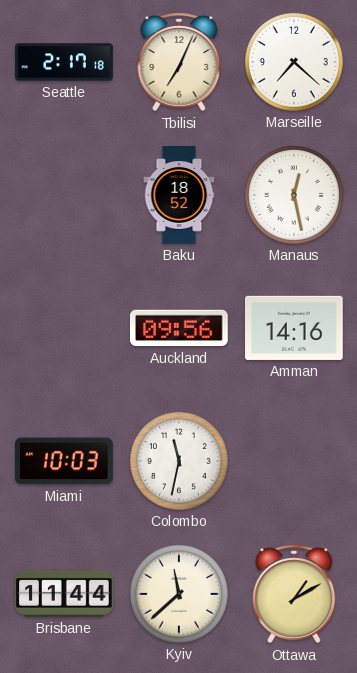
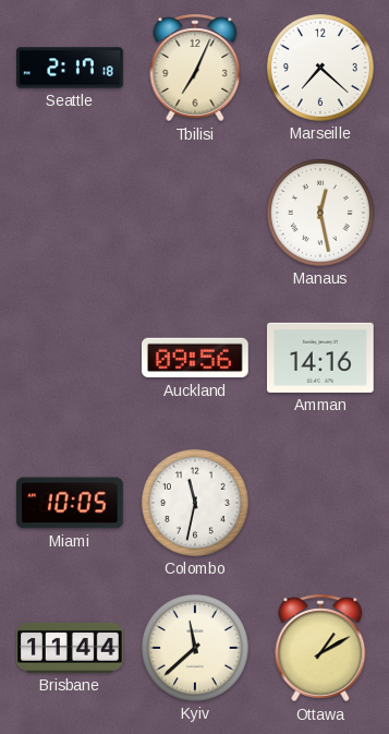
Baku: 18:52 -> none
Miami: 10:03 -> 10:05
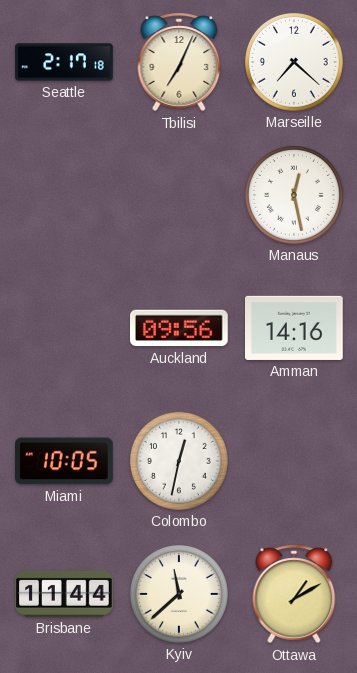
Colombo: 11:32 -> 12:32
